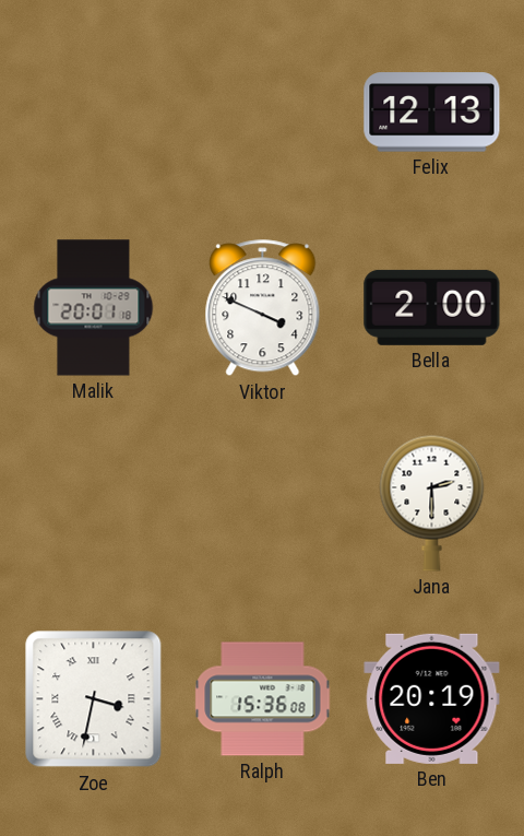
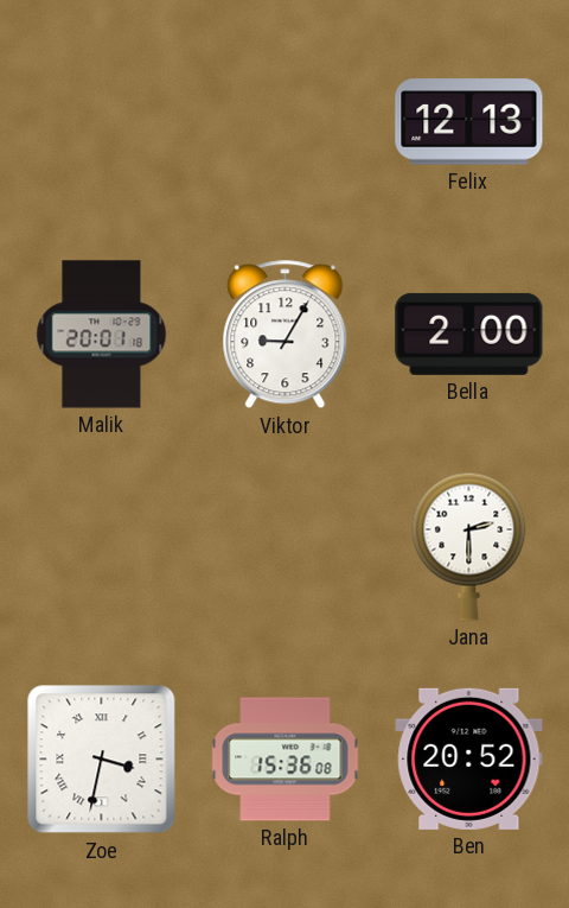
Viktor: 3:49 -> 9:05
Ben: 20:19 -> 20:52
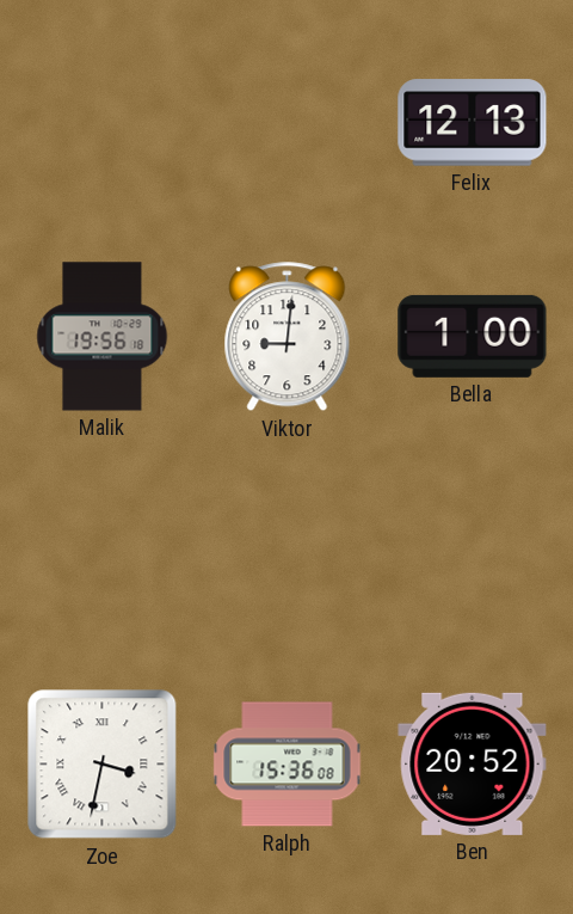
Malik: 20:01 -> 19:56
Viktor: 9:05 -> 9:01
Bella: 2:00 -> 1:00
Jana: 2:30 -> none
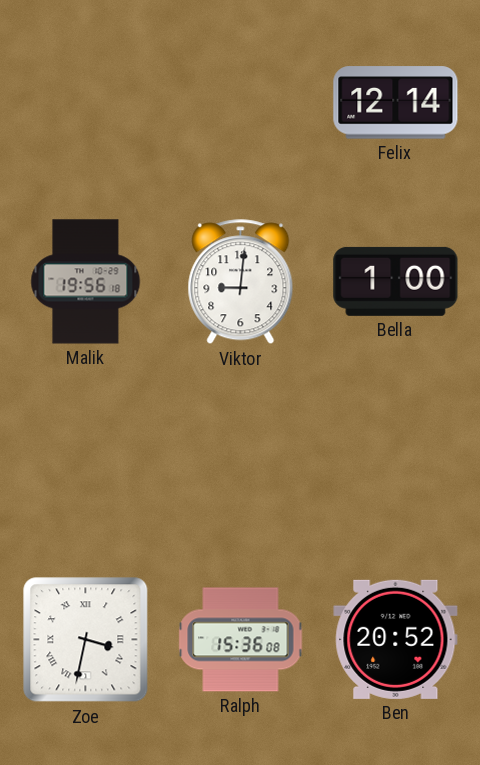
Felix: 12:13 -> 12:14
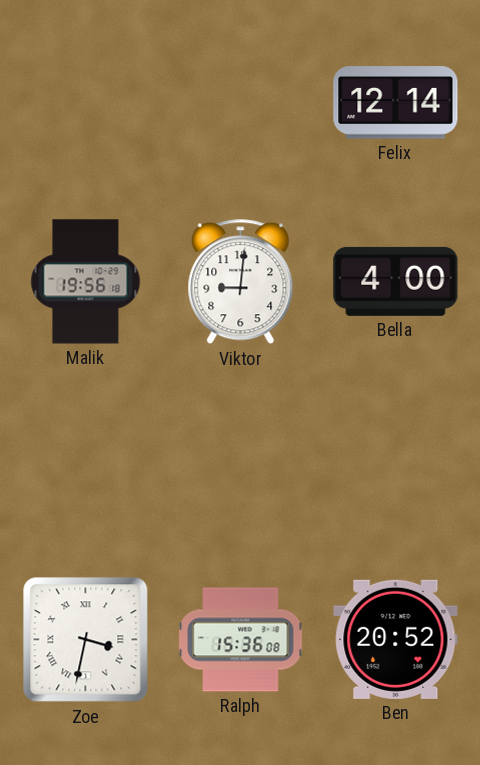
Bella: 1:00 -> 4:00
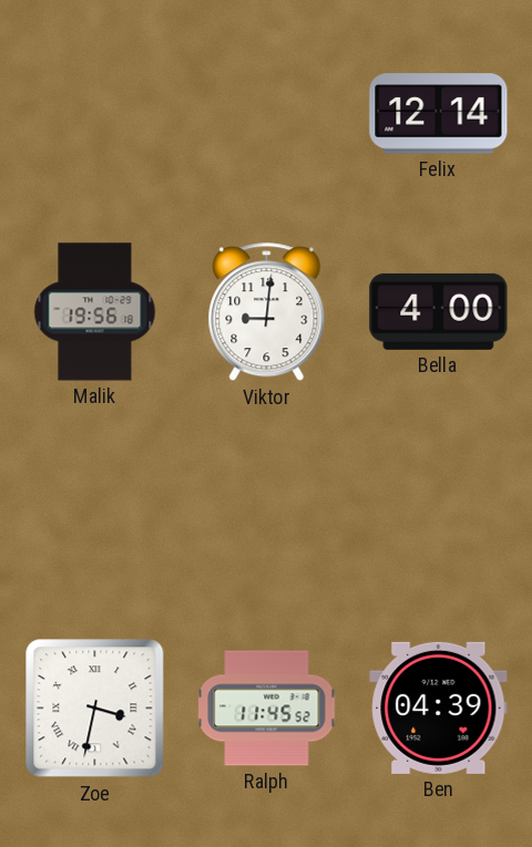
Ralph: 15:36 -> 11:45
Ben: 20:52 -> 04:39
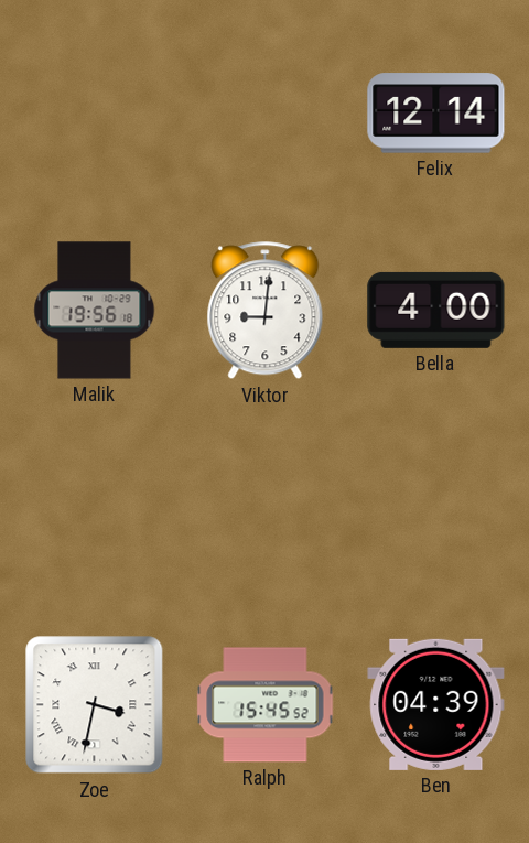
Ralph: 11:45 -> 15:45
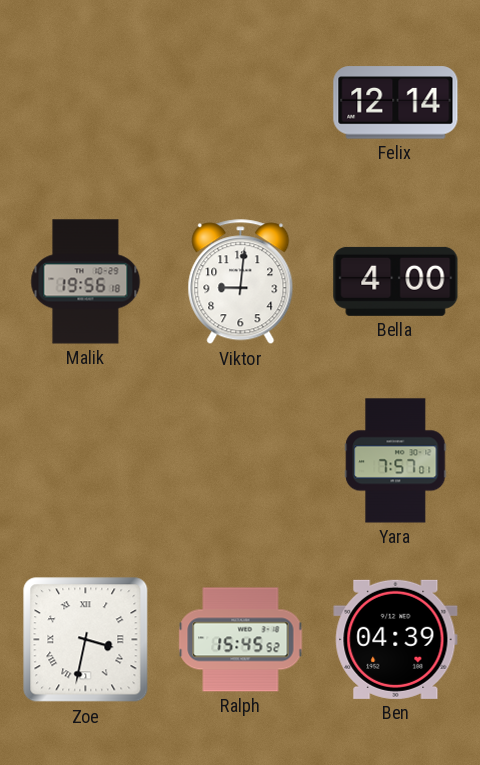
Yara: none -> 7:57
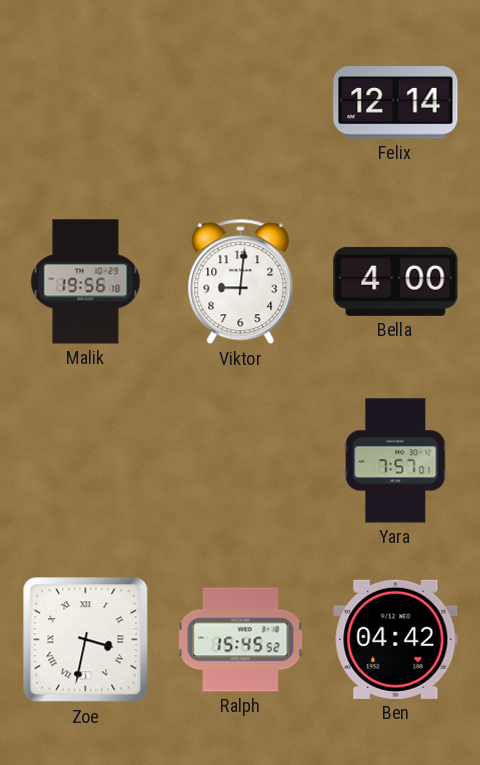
Ben: 04:39 -> 04:42
